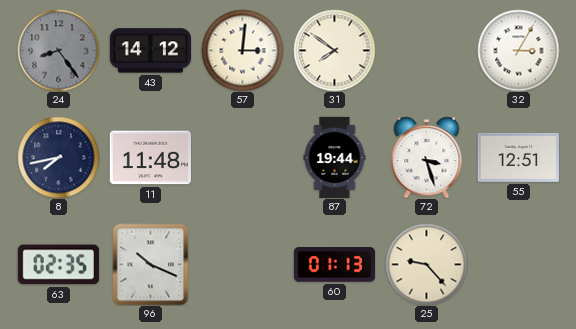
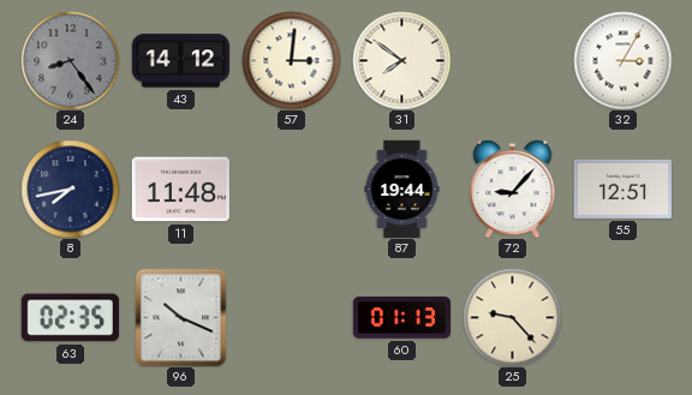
72: 3:27 -> 9:07
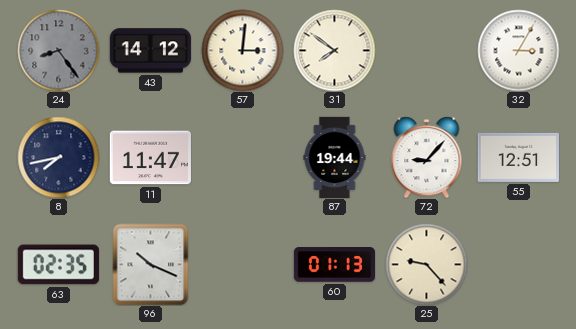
11: 11:48 -> 11:47
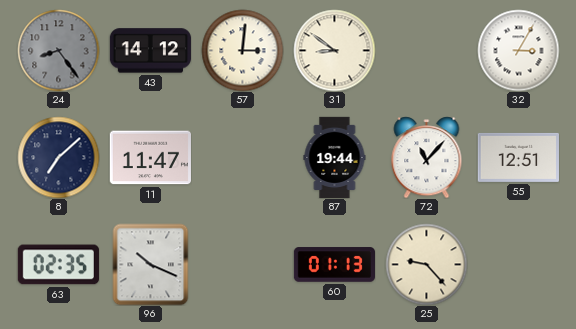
31: 7:51 -> 8:51
8: 7:43 -> 7:08
72: 9:07 -> 11:07
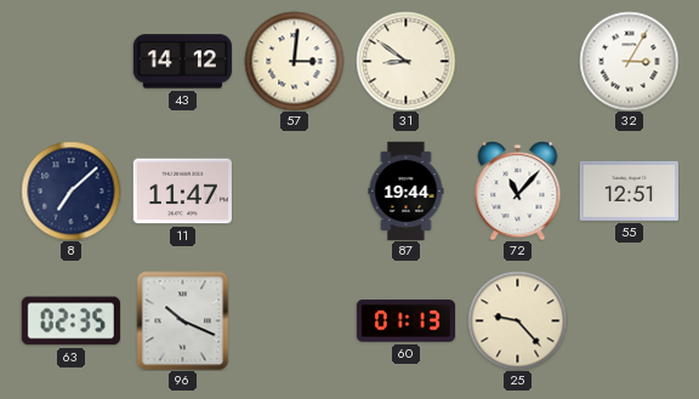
24: 8:24 -> none
